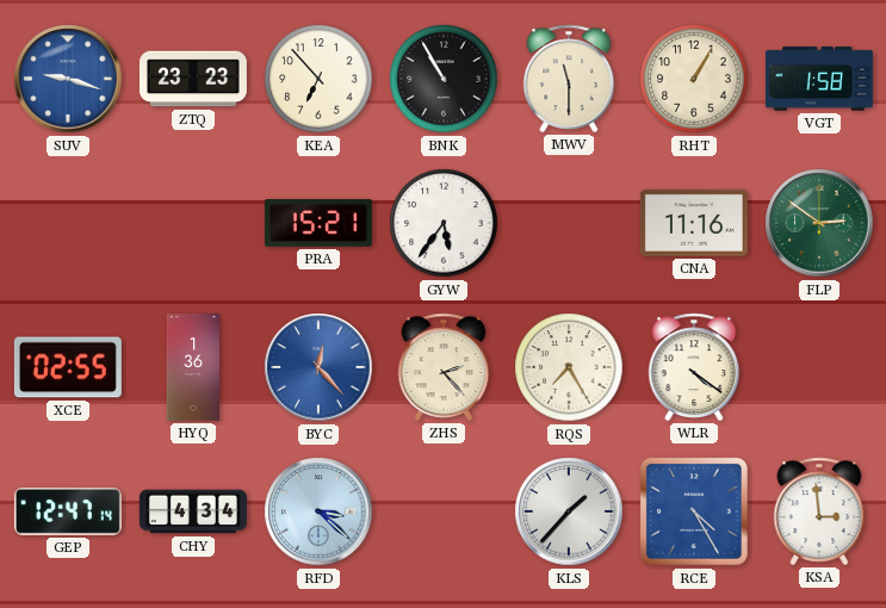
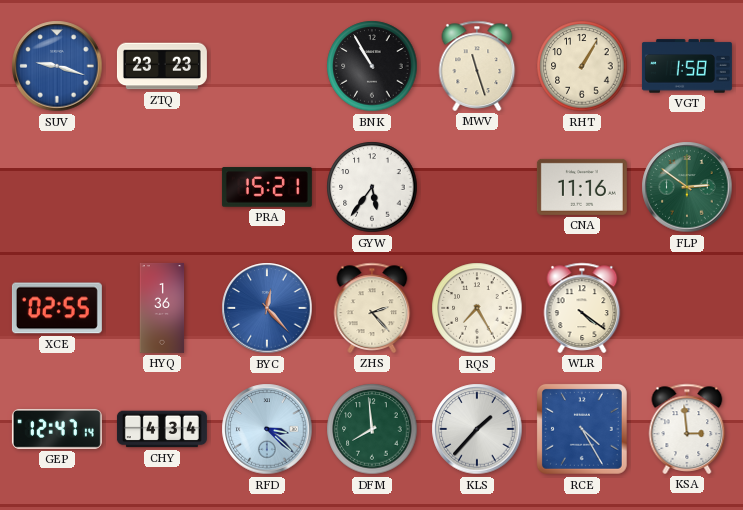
KEA: 6:53 -> none
MWV: 11:30 -> 11:27
DFM: none -> 7:59
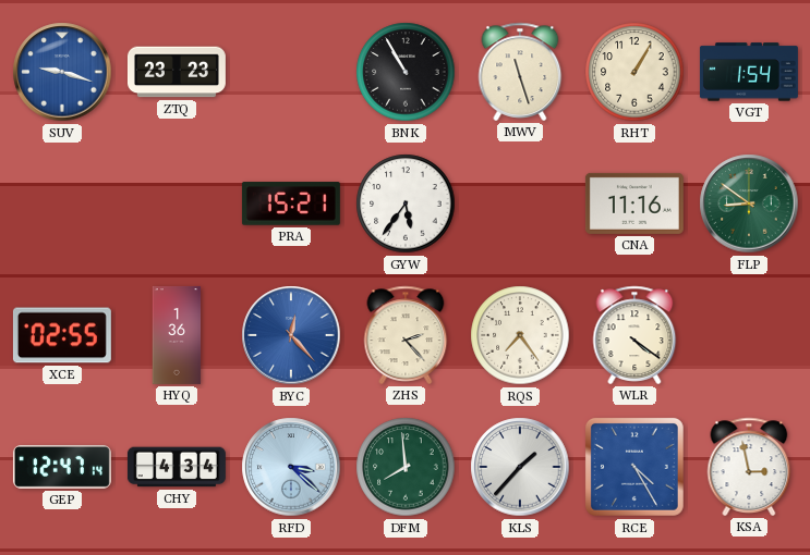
VGT: 1:58 -> 1:54
FLP: 2:51 -> 8:51
RQS: 7:25 -> 7:24
KSA: 2:59 -> 2:58
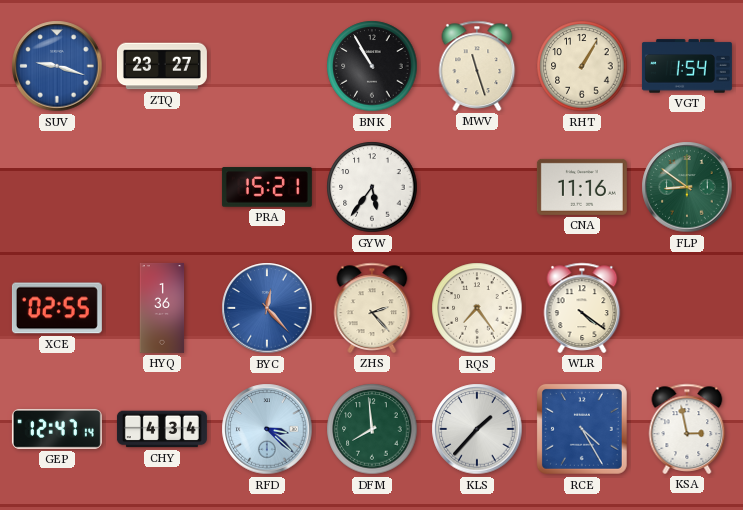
ZTQ: 23:23 -> 23:27
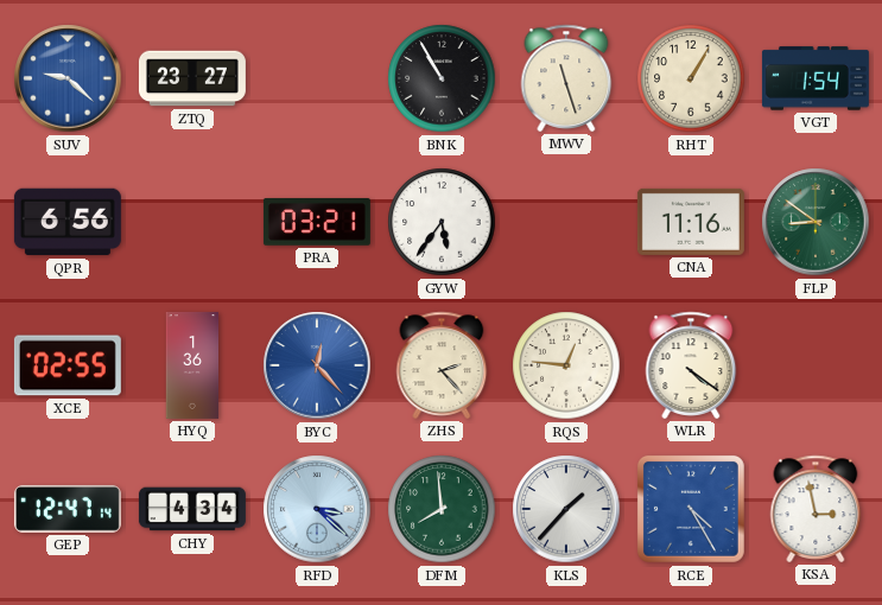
SUV: 9:18 -> 9:22
QPR: none -> 6:56
PRA: 15:21 -> 03:21
RQS: 7:24 -> 12:46
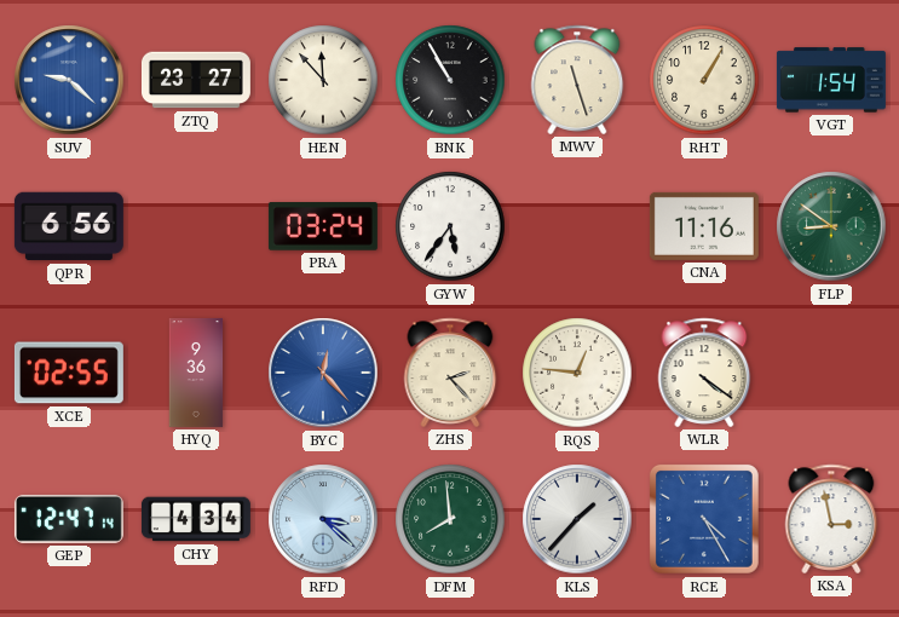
HEN: none -> 11:53
PRA: 03:21 -> 03:24
HYQ: 1:36 -> 9:36
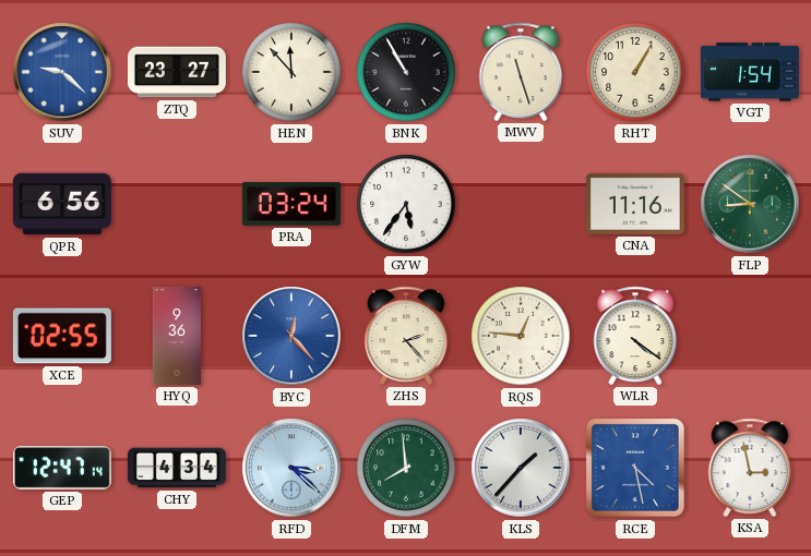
RCE: 4:25 -> 4:28
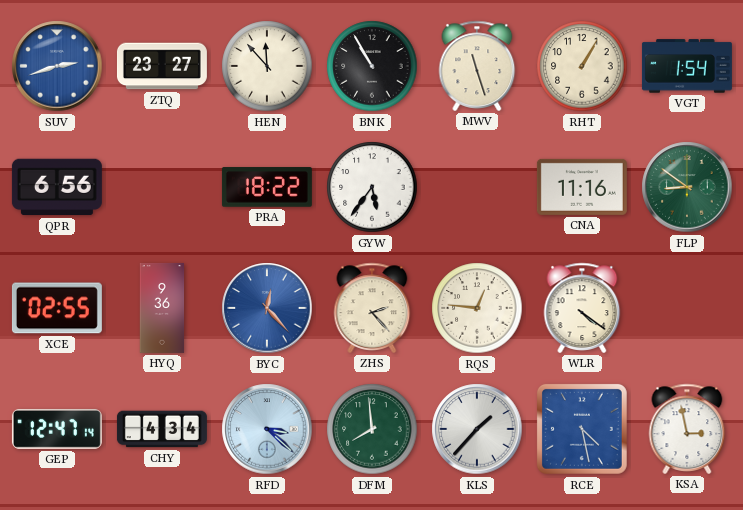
SUV: 9:22 -> 2:42
PRA: 03:24 -> 18:22
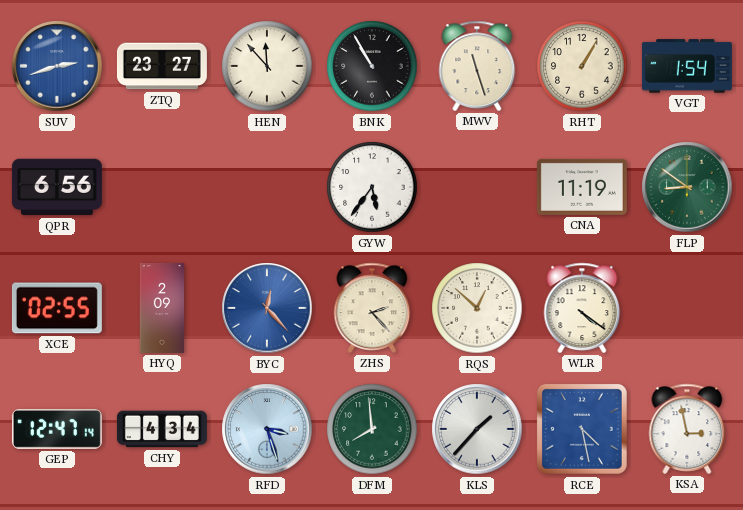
PRA: 18:22 -> none
CNA: 11:16 -> 11:19
HYQ: 9:36 -> 2:09
RQS: 12:46 -> 12:52
RFD: 3:22 -> 3:27
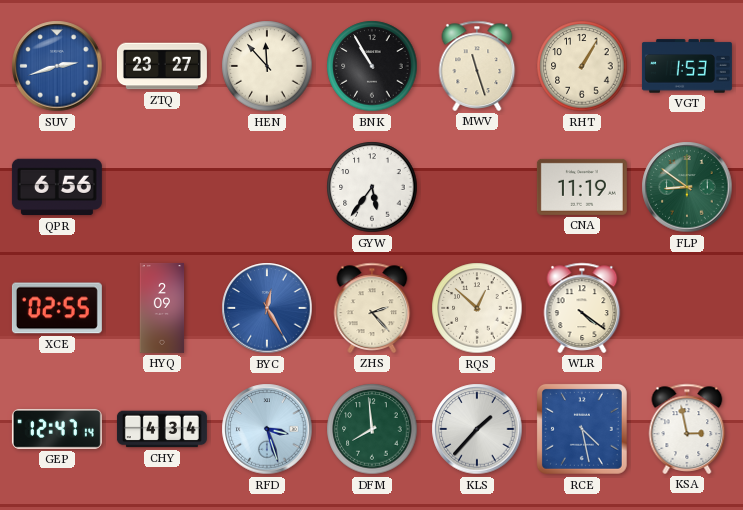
VGT: 1:54 -> 1:53
BYC: 12:23 -> 12:25
